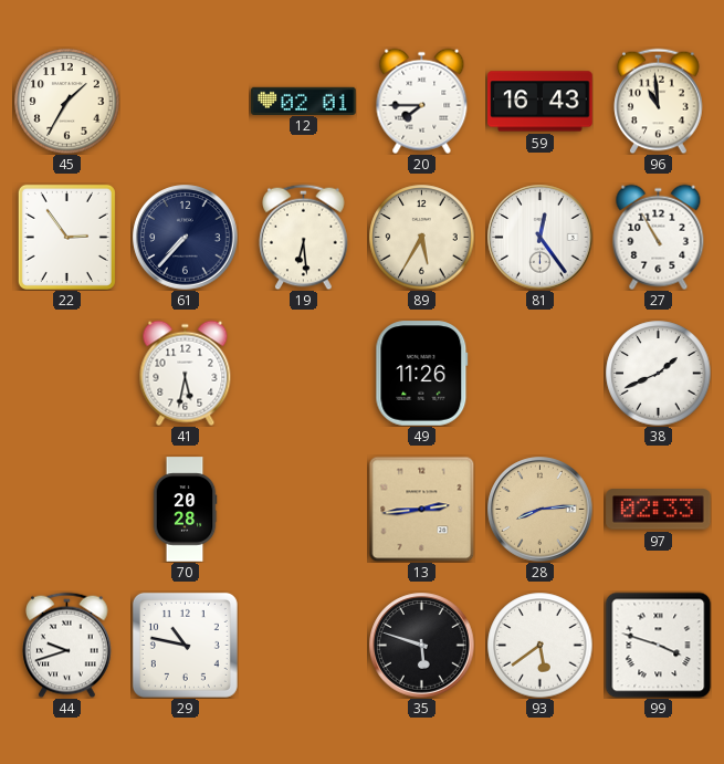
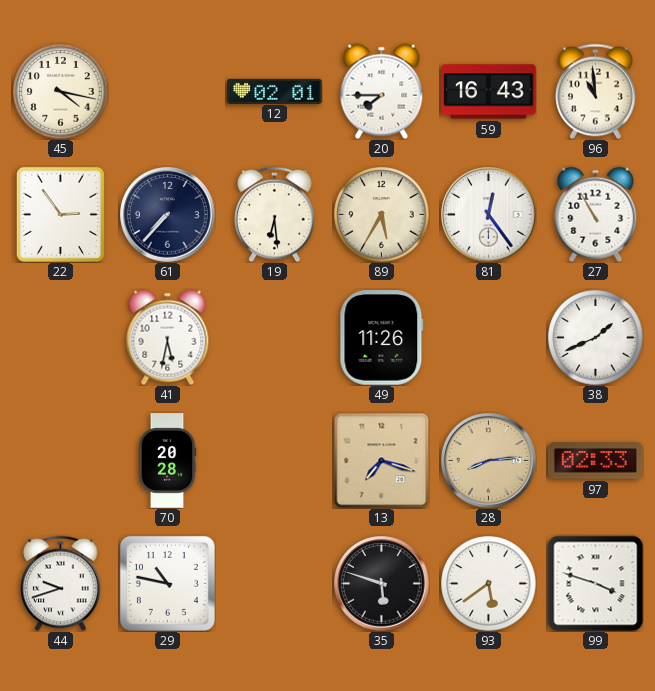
45: 1:35 -> 4:17
13: 2:44 -> 7:18
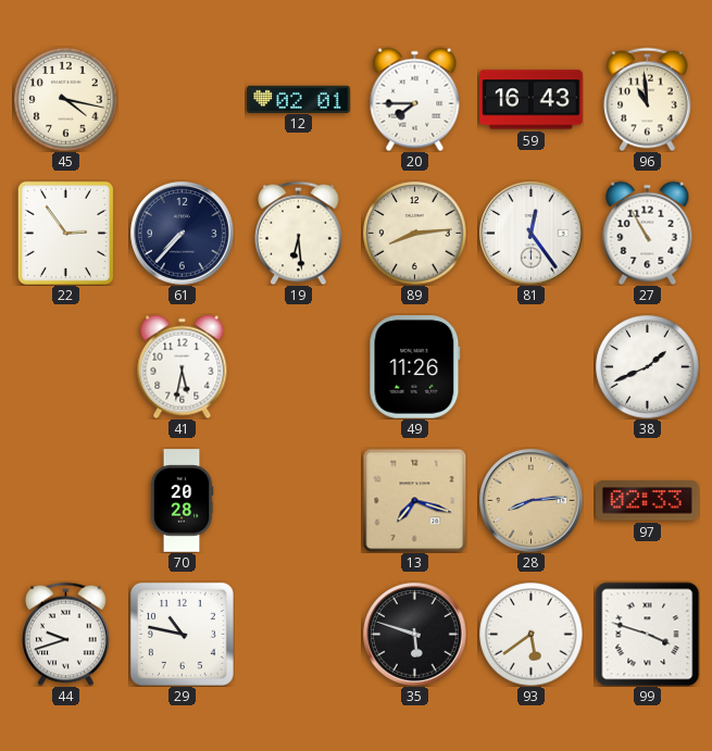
89: 5:35 -> 8:14
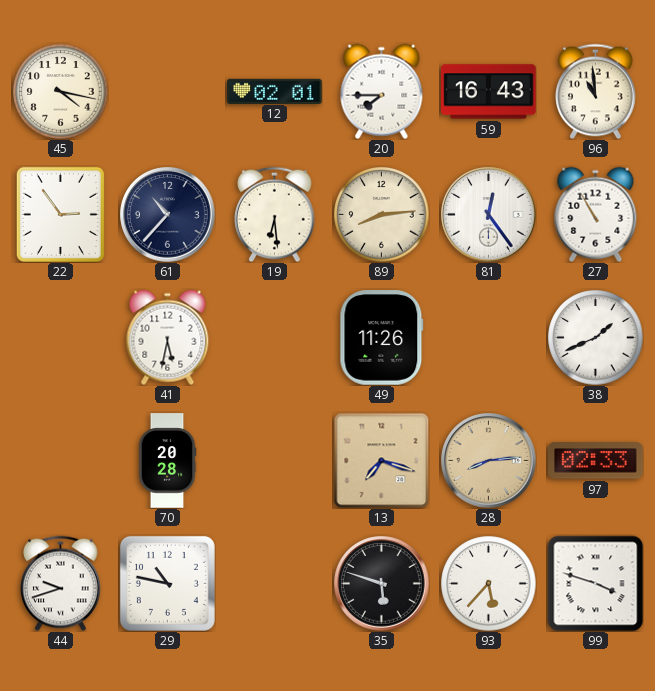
61: 7:37 -> 10:37
93: 5:39 -> 5:37
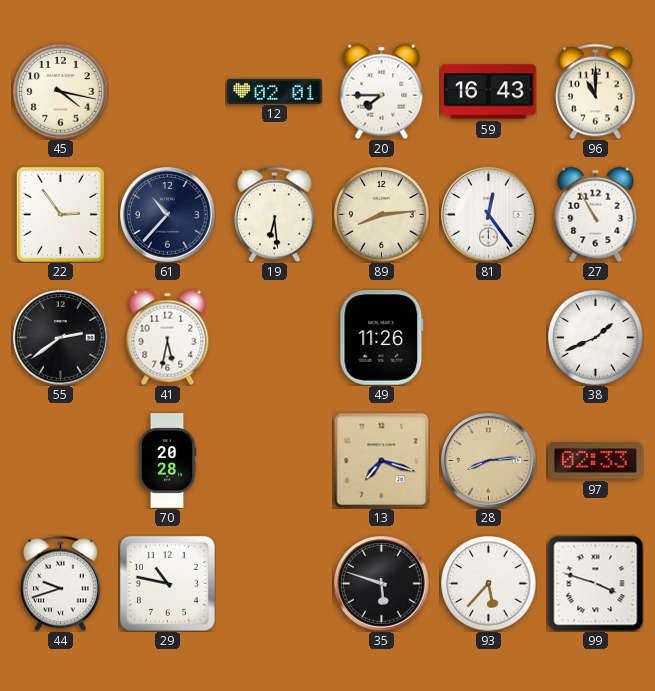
96: 10:59 -> 11:00
55: none -> 2:39
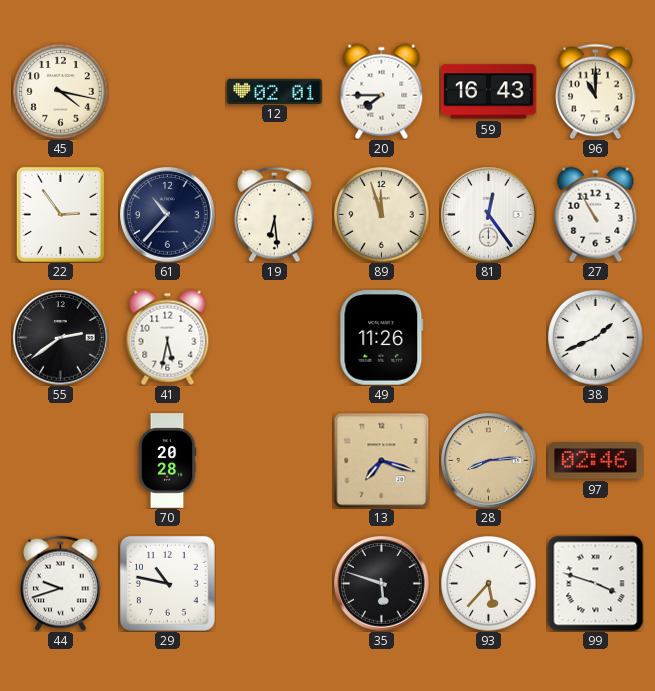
89: 8:14 -> 11:57
97: 02:33 -> 02:46
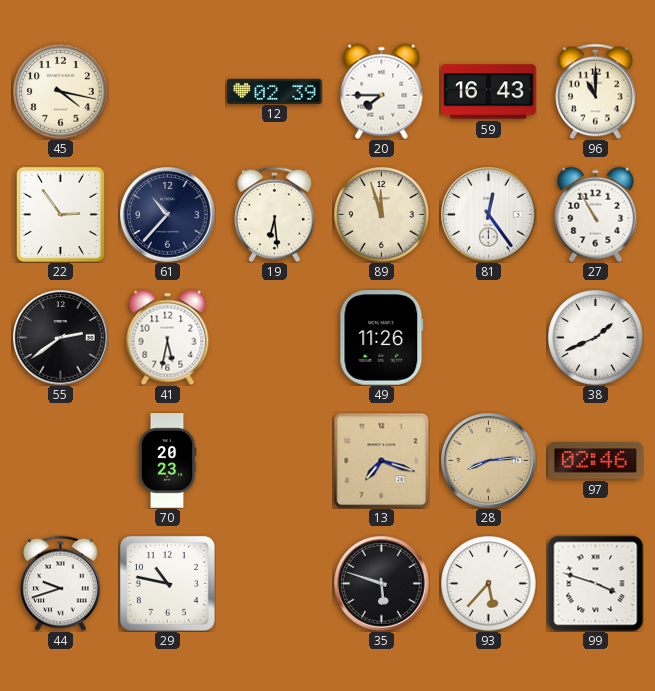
12: 02:01 -> 02:39
70: 20:28 -> 20:23
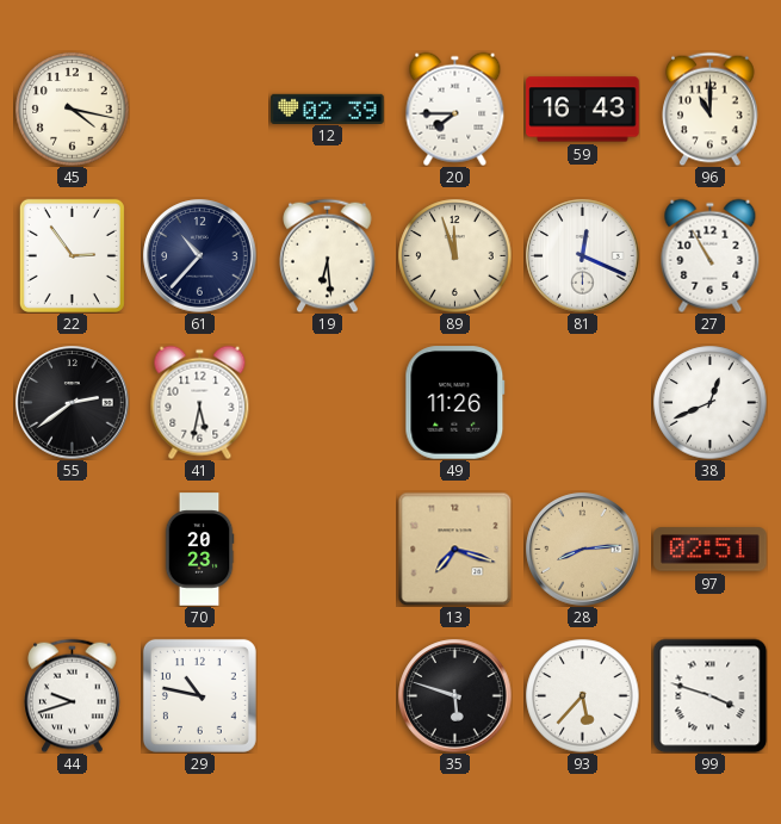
81: 12:24 -> 12:19
38: 1:41 -> 12:41
97: 02:46 -> 02:51
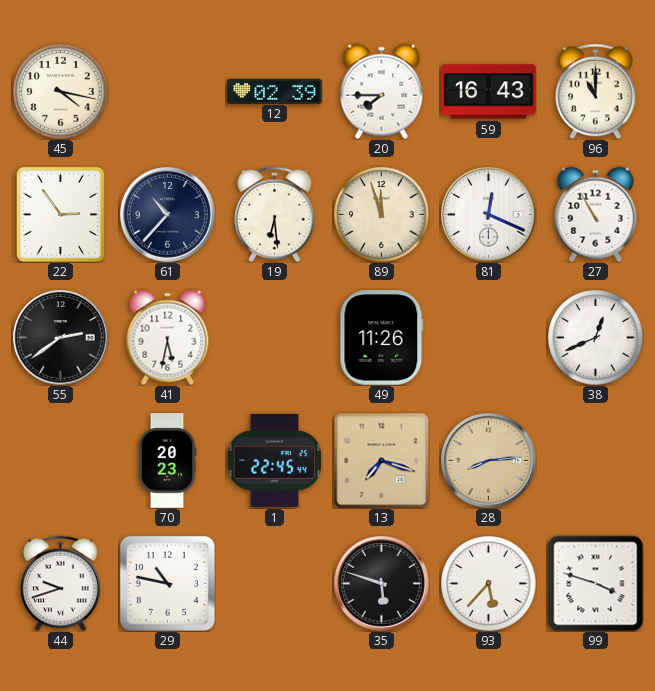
1: none -> 22:45
97: 02:51 -> none
